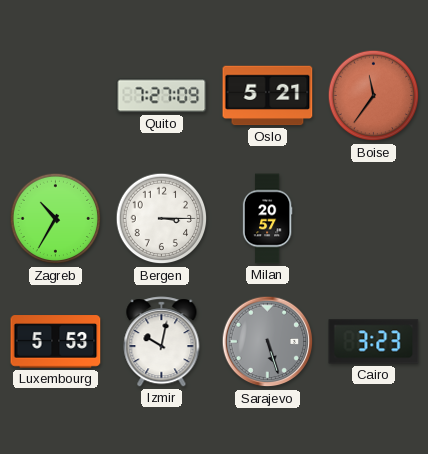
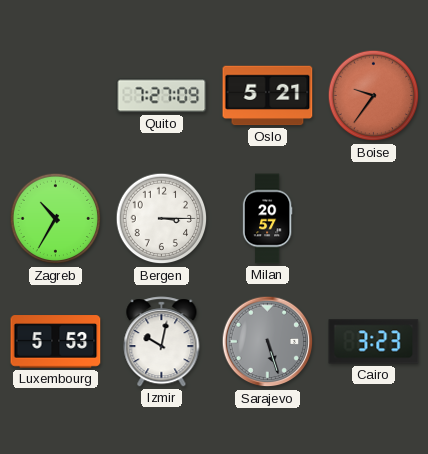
Boise: 11:36 -> 9:36
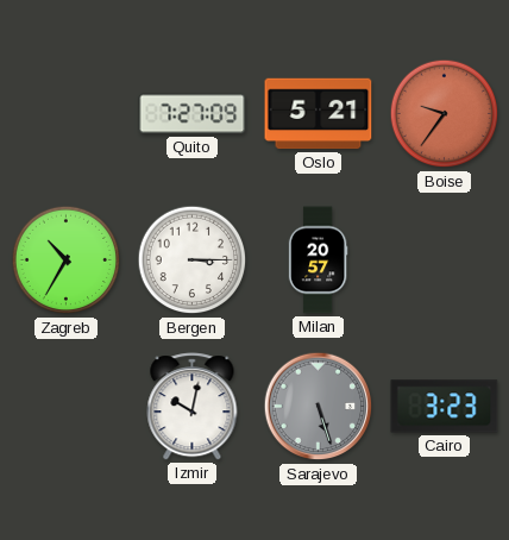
Luxembourg: 5:53 -> none
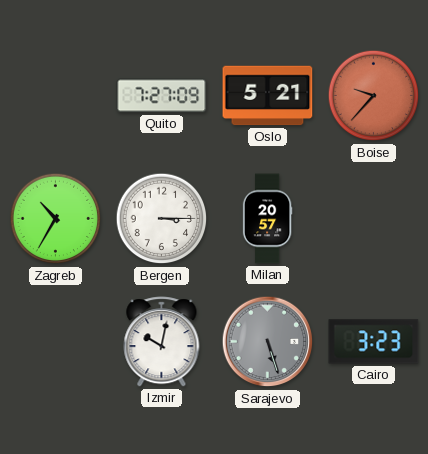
Boise: 9:36 -> 9:37
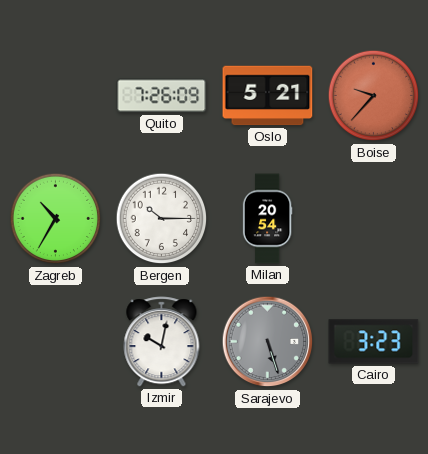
Quito: 7:27 -> 7:26
Bergen: 3:15 -> 10:15
Milan: 20:57 -> 20:54
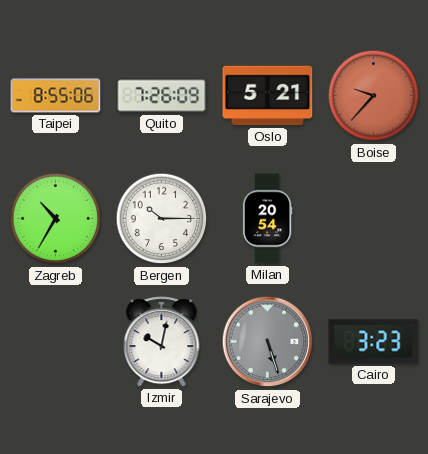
Taipei: none -> 8:55
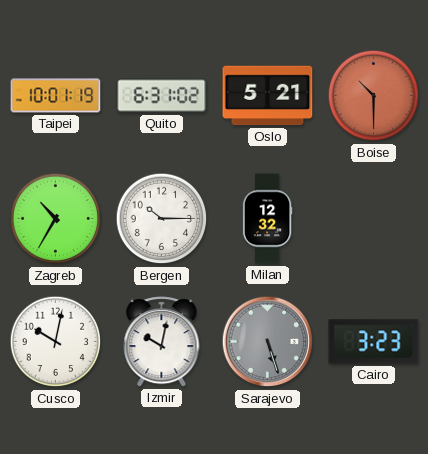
Taipei: 8:55 -> 10:01
Quito: 7:26 -> 6:31
Boise: 9:37 -> 10:30
Milan: 20:54 -> 12:32
Cusco: none -> 10:02
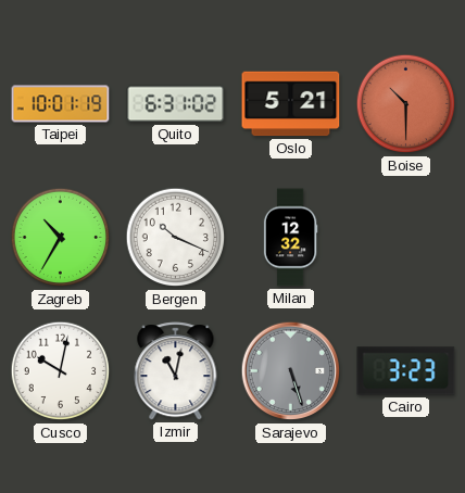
Bergen: 10:15 -> 10:19
Izmir: 10:02 -> 11:02
